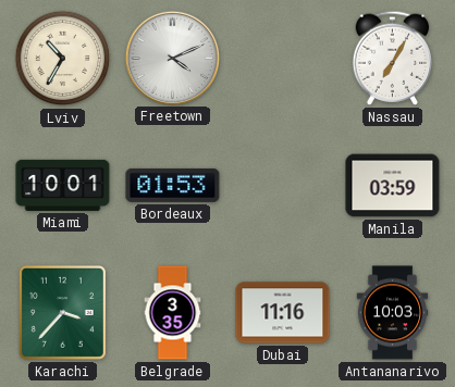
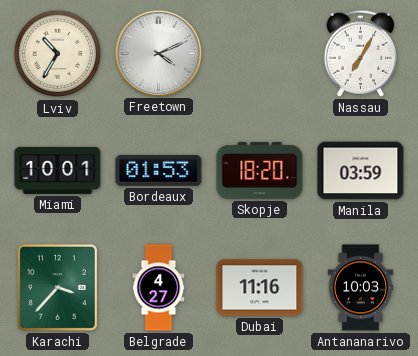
Skopje: none -> 18:20
Belgrade: 3:35 -> 4:27
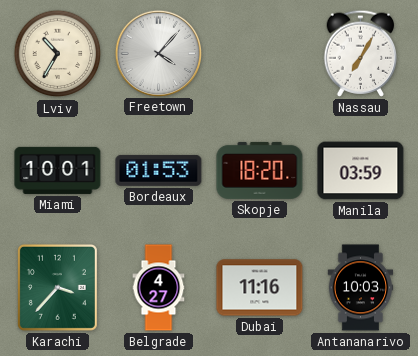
Freetown: 4:11 -> 4:07
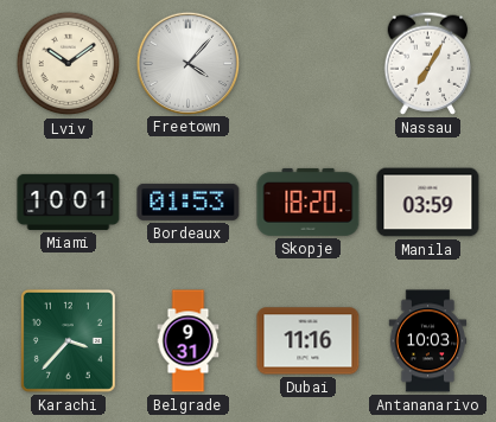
Lviv: 10:35 -> 10:09
Belgrade: 4:27 -> 9:31
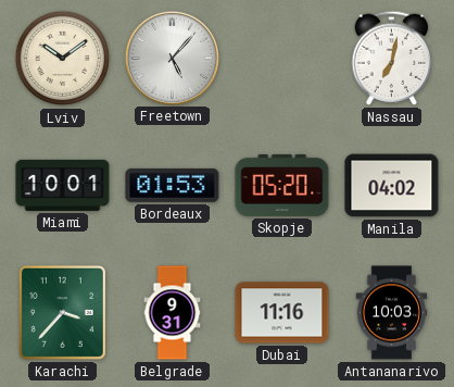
Freetown: 4:07 -> 5:07
Nassau: 7:05 -> 7:02
Skopje: 18:20 -> 05:20
Manila: 03:59 -> 04:02
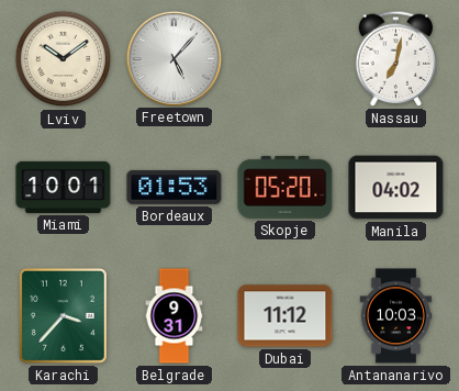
Dubai: 11:16 -> 11:12
